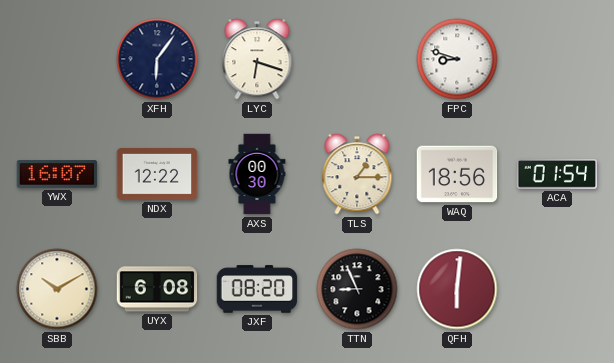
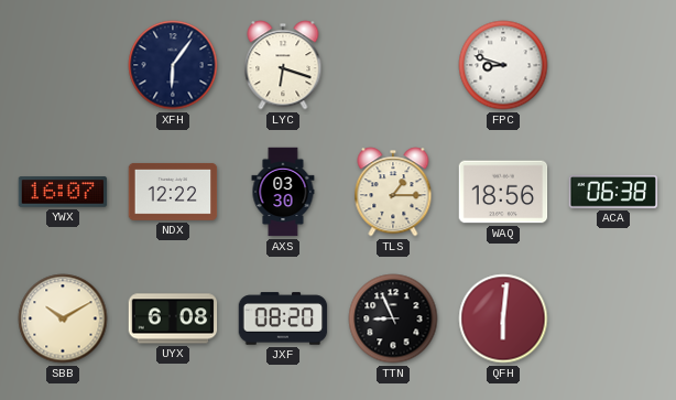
AXS: 00:30 -> 03:30
ACA: 01:54 -> 06:38
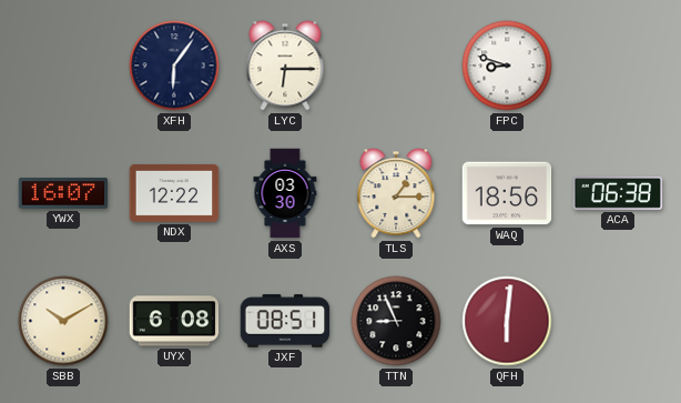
LYC: 6:18 -> 6:15
JXF: 08:20 -> 08:51
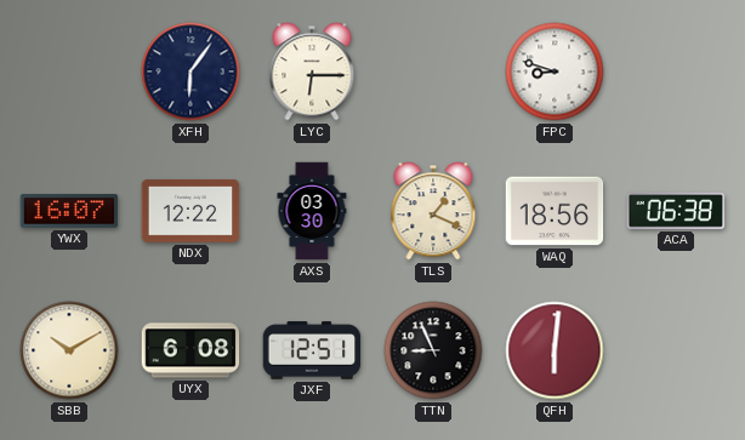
TLS: 1:15 -> 1:19
JXF: 08:51 -> 12:51
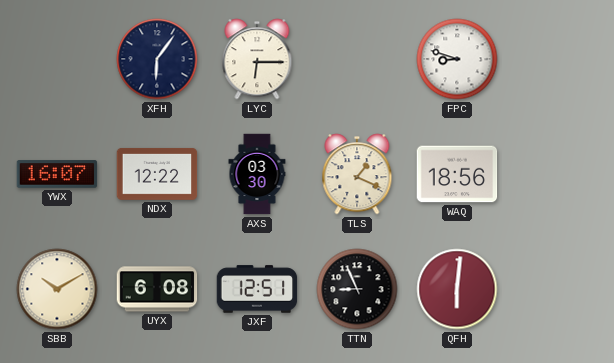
ACA: 06:38 -> none
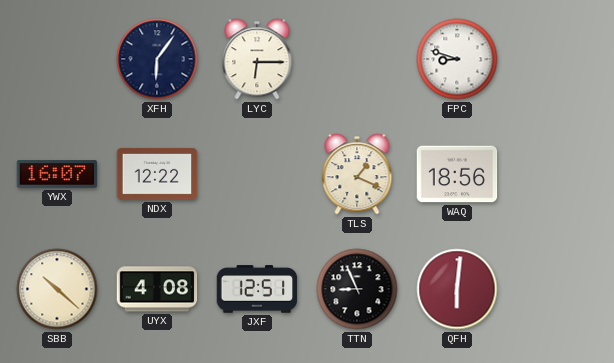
AXS: 03:30 -> none
SBB: 10:10 -> 10:22
UYX: 6:08 -> 4:08
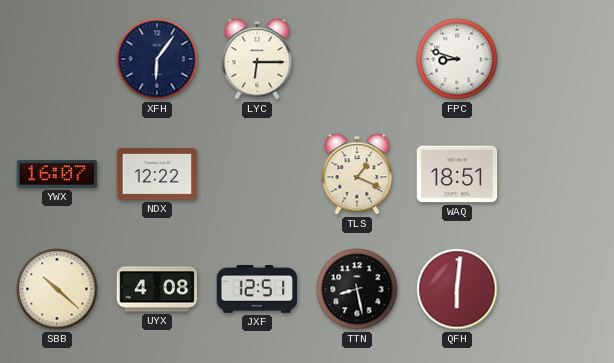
WAQ: 18:56 -> 18:51
TTN: 8:56 -> 8:28
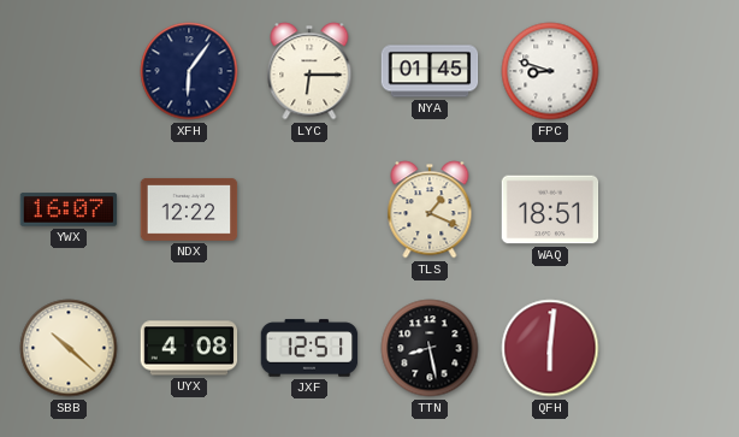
NYA: none -> 01:45
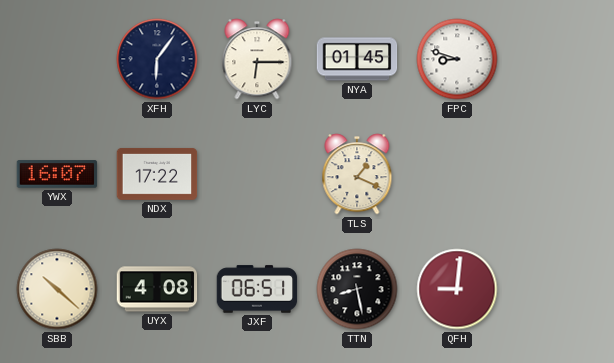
NDX: 12:22 -> 17:22
WAQ: 18:51 -> none
JXF: 12:51 -> 06:51
QFH: 6:01 -> 9:01
